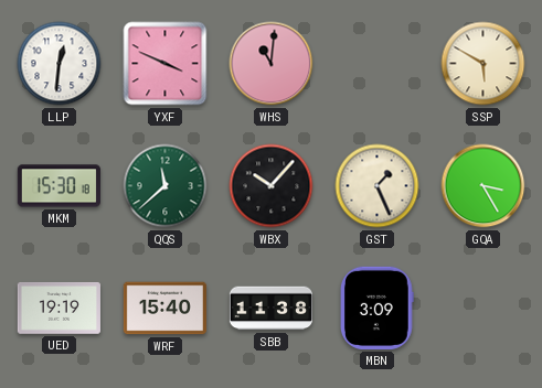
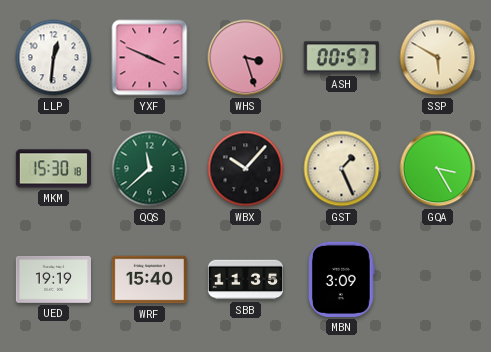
WHS: 11:01 -> 3:27
ASH: none -> 00:57
SBB: 11:38 -> 11:35
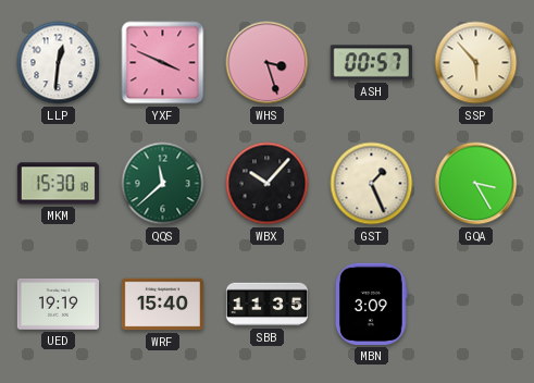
SSP: 5:50 -> 5:53
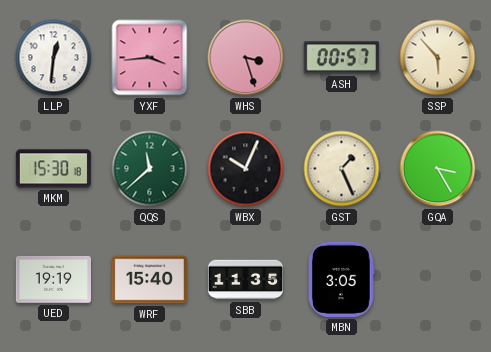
YXF: 3:49 -> 3:44
WBX: 10:07 -> 10:04
MBN: 3:09 -> 3:05
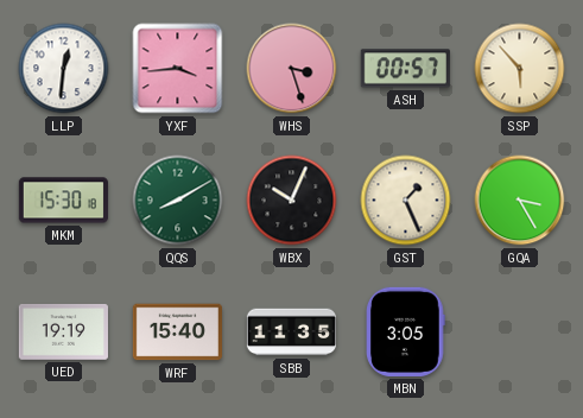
QQS: 11:38 -> 8:10
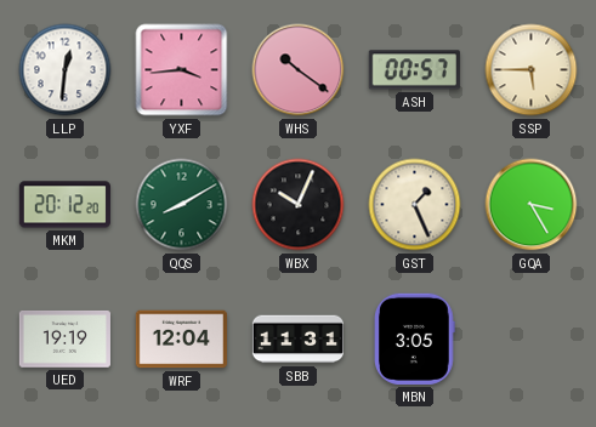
WHS: 3:27 -> 10:21
SSP: 5:53 -> 5:45
MKM: 15:30 -> 20:12
WRF: 15:40 -> 12:04
SBB: 11:35 -> 11:31
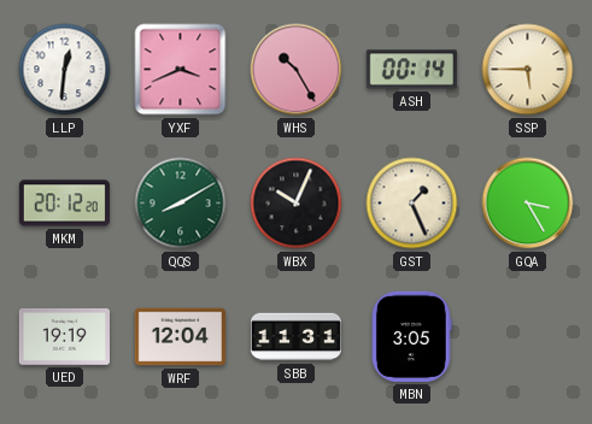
YXF: 3:44 -> 3:41
WHS: 10:21 -> 10:25
ASH: 00:57 -> 00:14
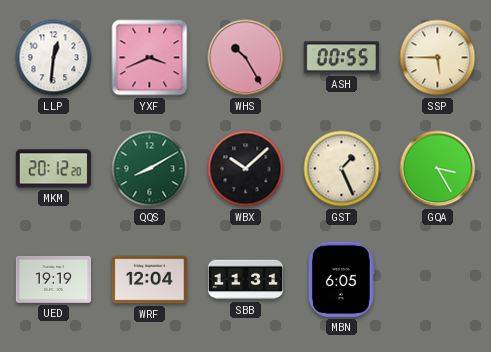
ASH: 00:14 -> 00:55
WBX: 10:04 -> 10:08
MBN: 3:05 -> 6:05
